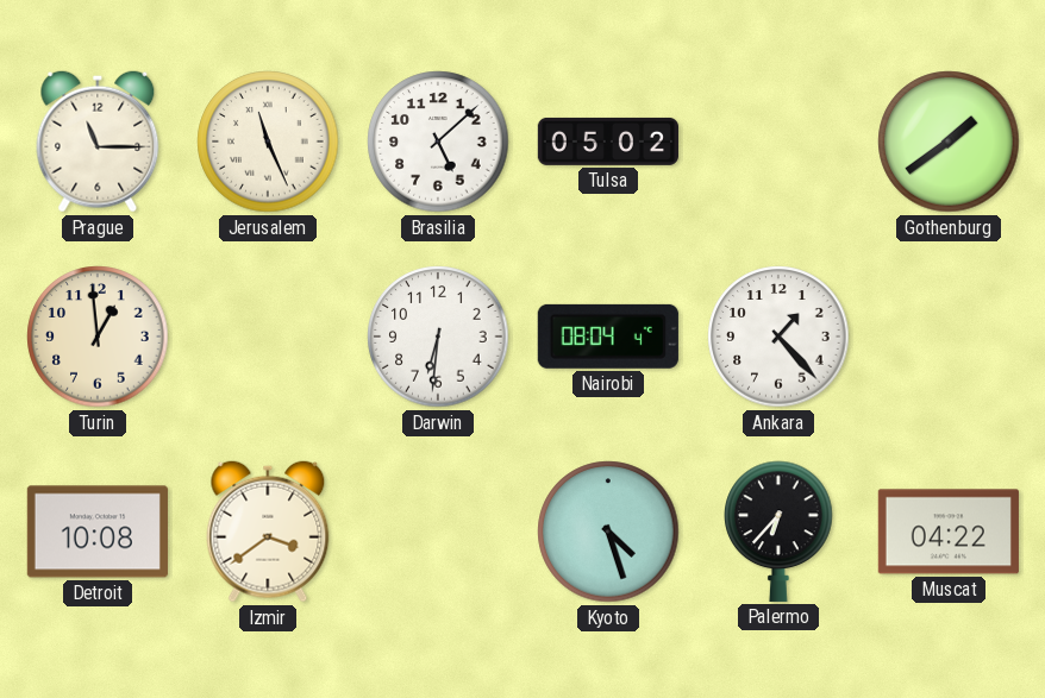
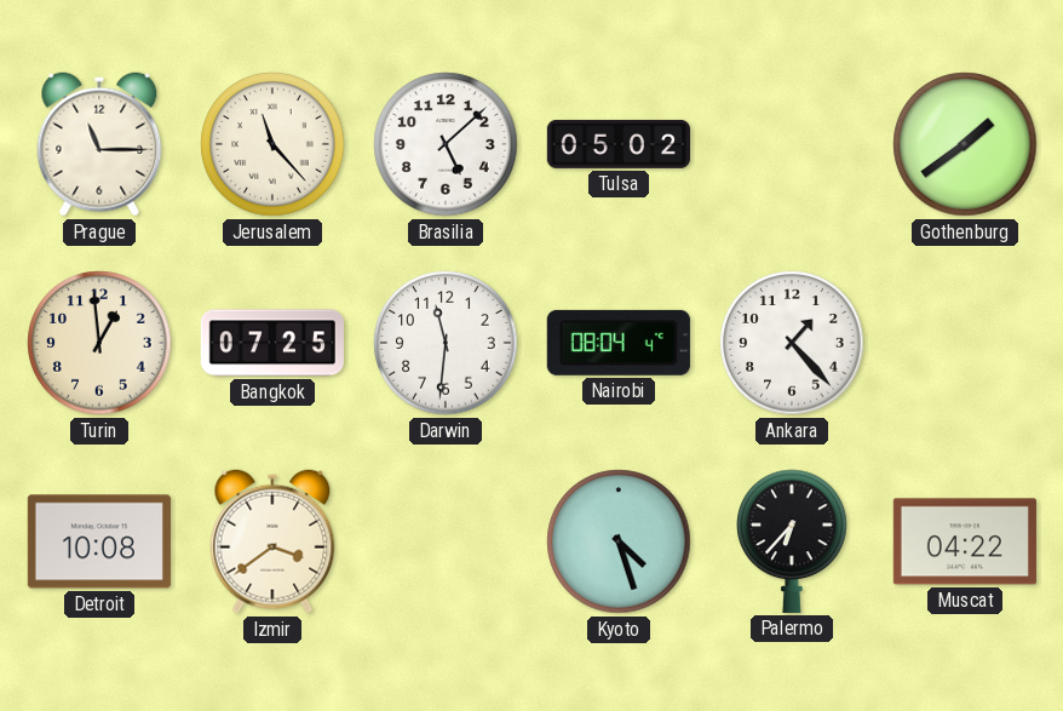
Jerusalem: 11:26 -> 11:23
Bangkok: none -> 07:25
Darwin: 6:31 -> 11:31
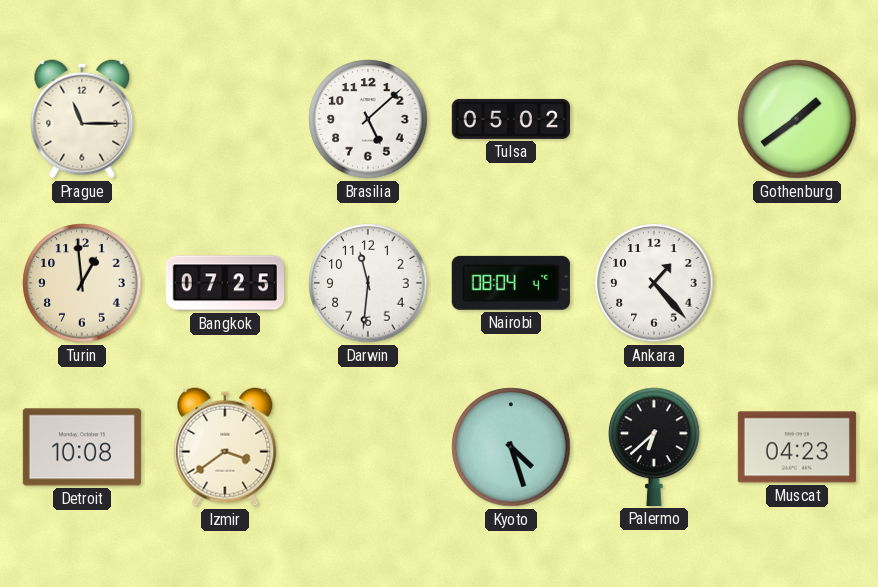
Jerusalem: 11:23 -> none
Palermo: 6:37 -> 6:38
Muscat: 04:22 -> 04:23
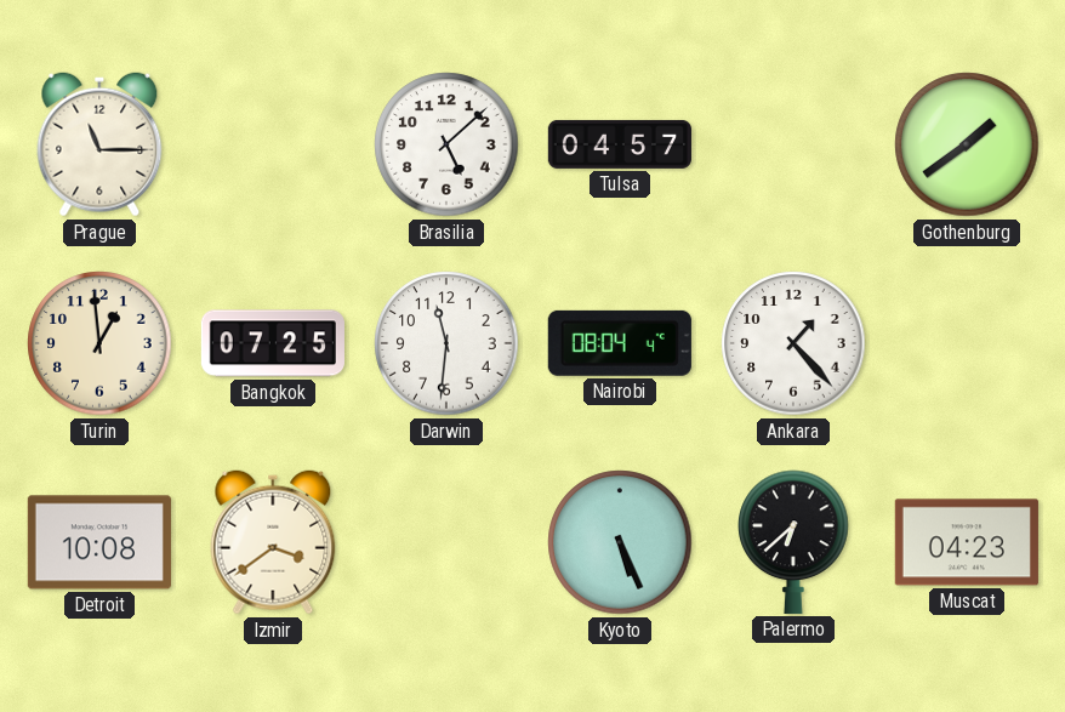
Tulsa: 05:02 -> 04:57
Kyoto: 4:27 -> 5:26
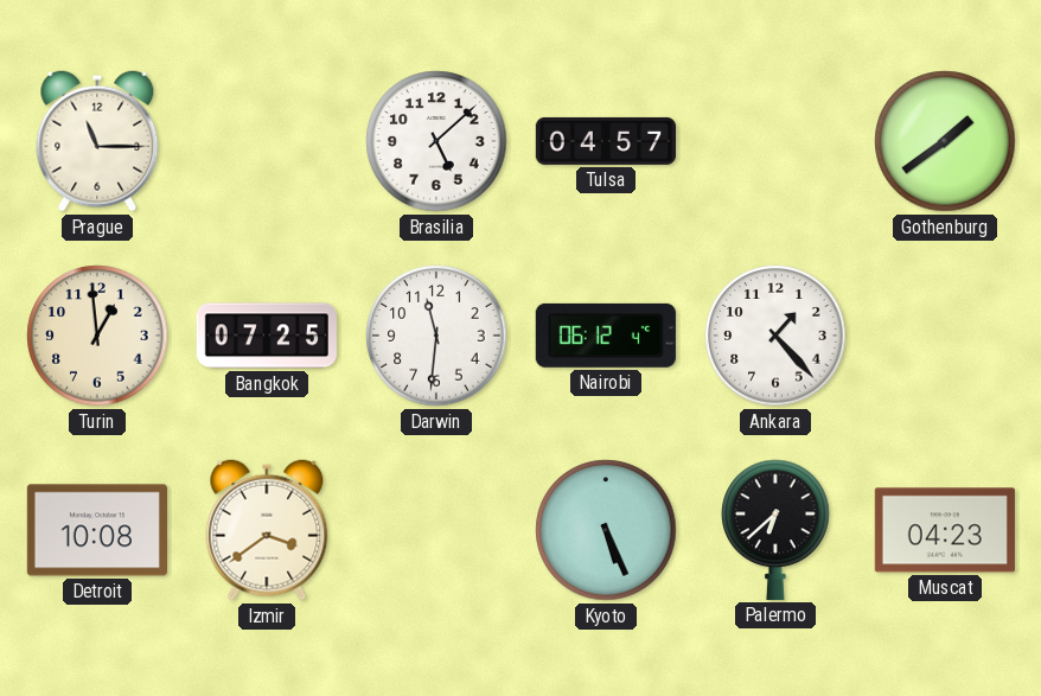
Nairobi: 08:04 -> 06:12
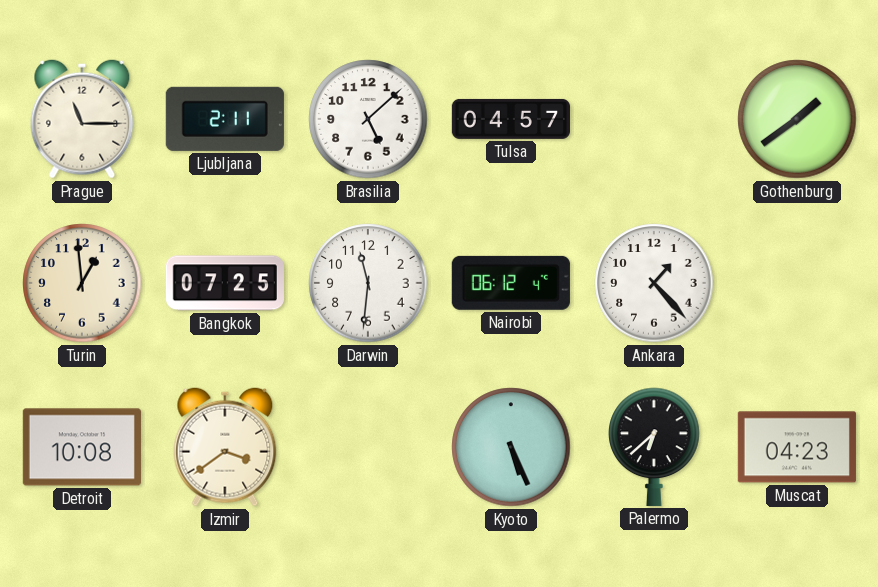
Ljubljana: none -> 2:11
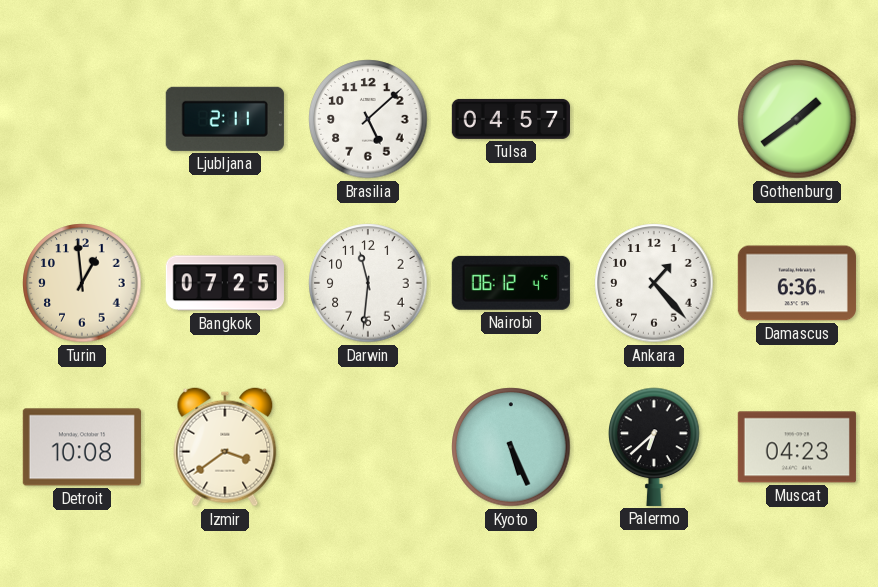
Prague: 11:15 -> none
Damascus: none -> 6:36
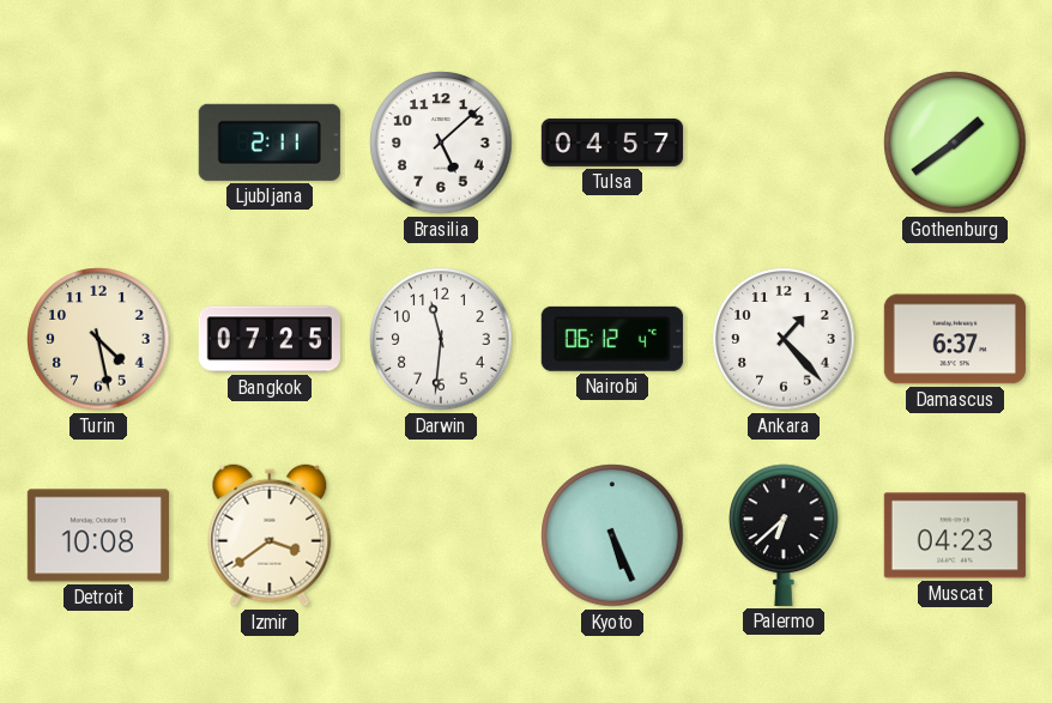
Turin: 12:59 -> 4:28
Damascus: 6:36 -> 6:37
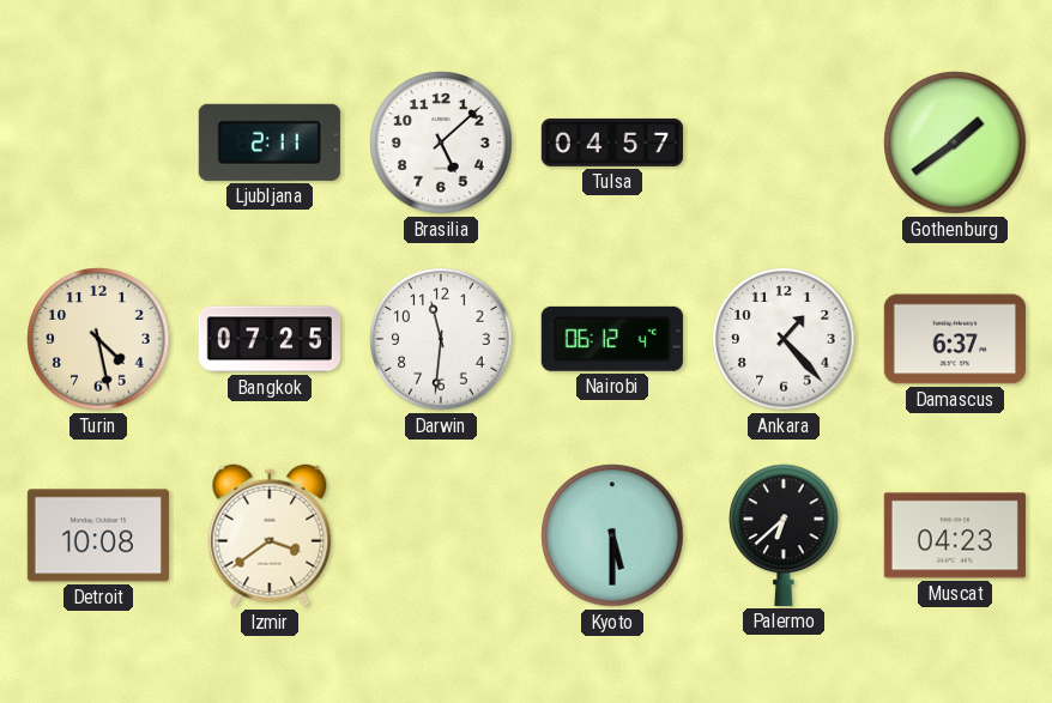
Kyoto: 5:26 -> 5:30
